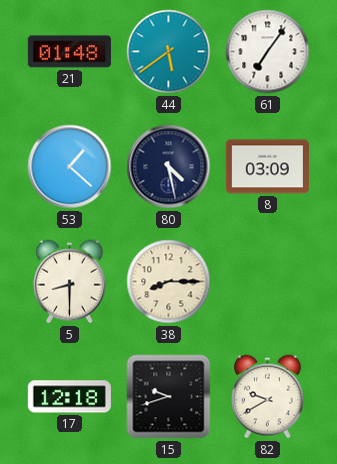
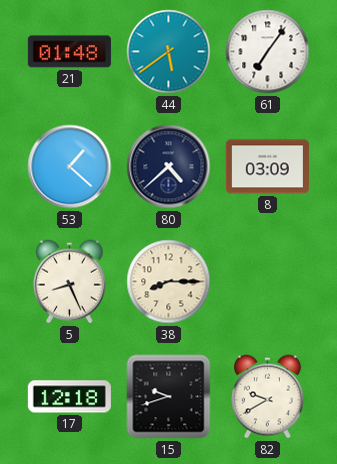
80: 4:28 -> 4:38
5: 8:30 -> 8:26
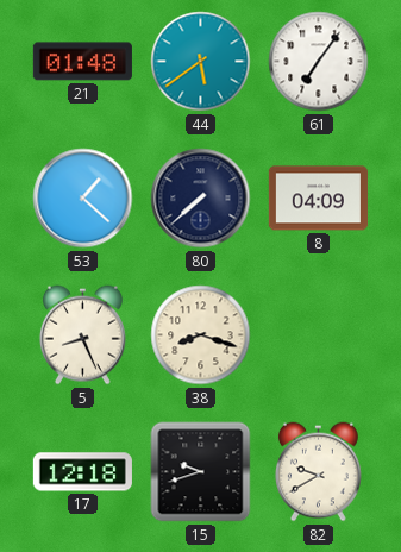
80: 4:38 -> 7:38
8: 03:09 -> 04:09
38: 8:15 -> 8:18
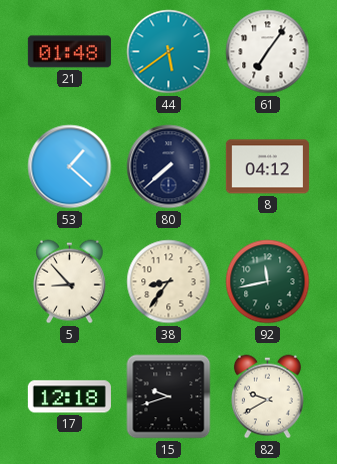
8: 04:09 -> 04:12
5: 8:26 -> 8:53
38: 8:18 -> 8:36
92: none -> 11:43
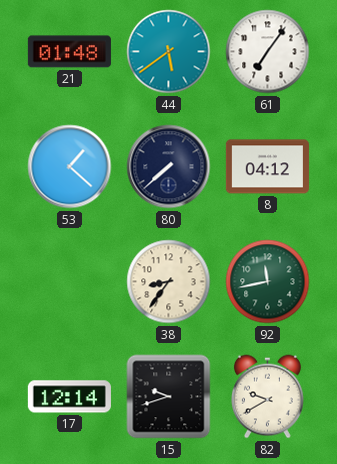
5: 8:53 -> none
17: 12:18 -> 12:14
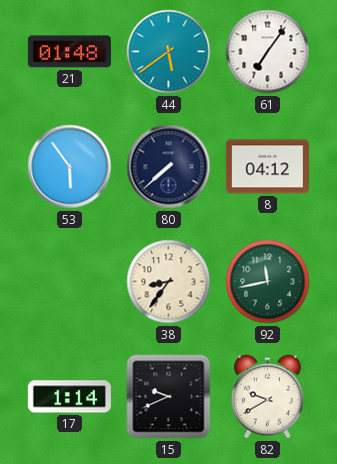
53: 1:22 -> 5:54
17: 12:14 -> 1:14
15: 9:42 -> 9:41
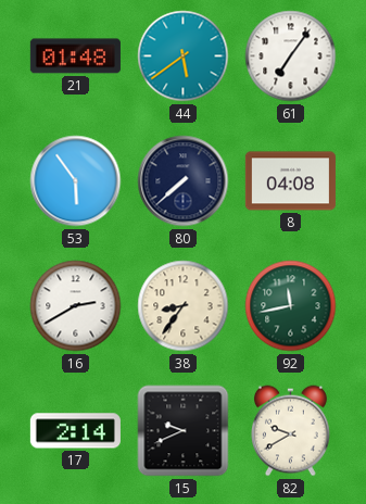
8: 04:12 -> 04:08
16: none -> 2:40
17: 1:14 -> 2:14
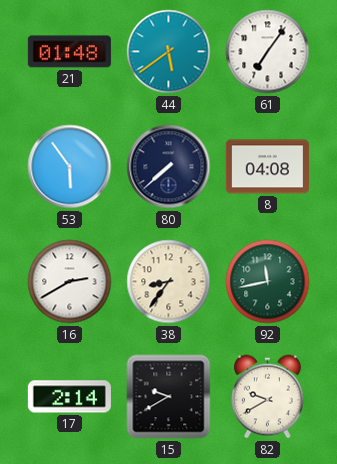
15: 9:41 -> 9:40
